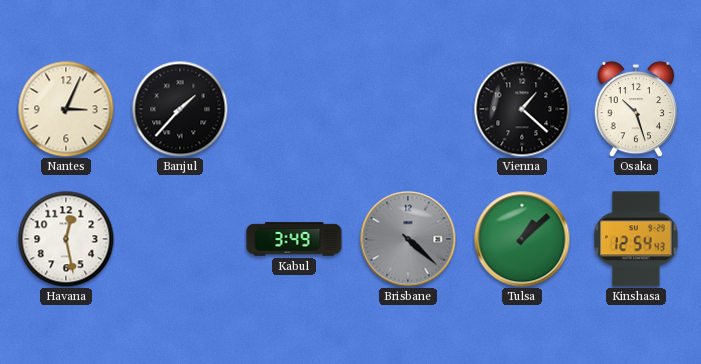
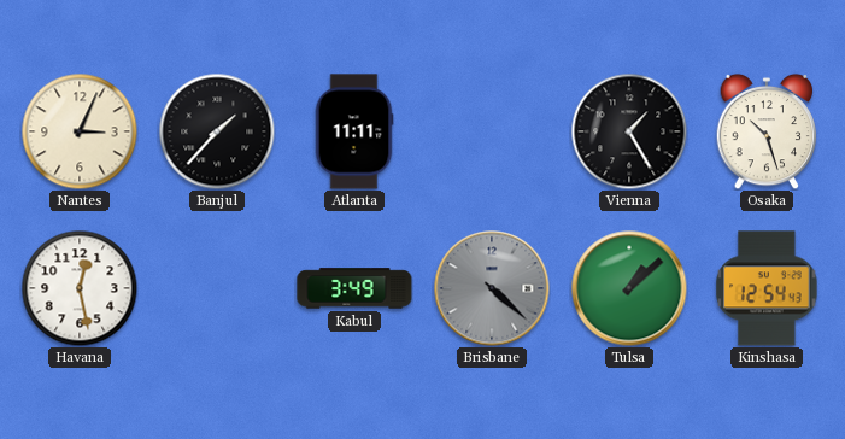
Atlanta: none -> 11:11
Vienna: 1:22 -> 1:25
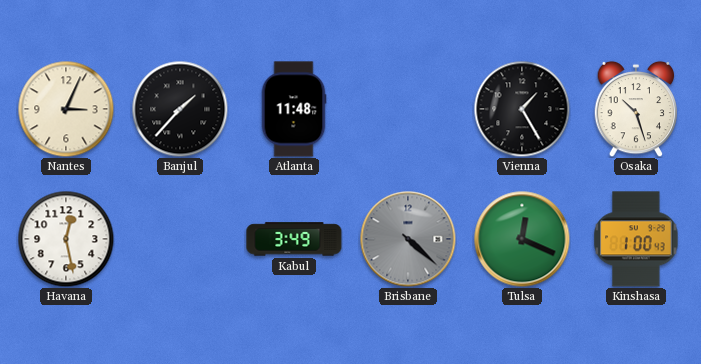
Atlanta: 11:11 -> 11:48
Tulsa: 1:08 -> 12:19
Kinshasa: 12:54 -> 1:00
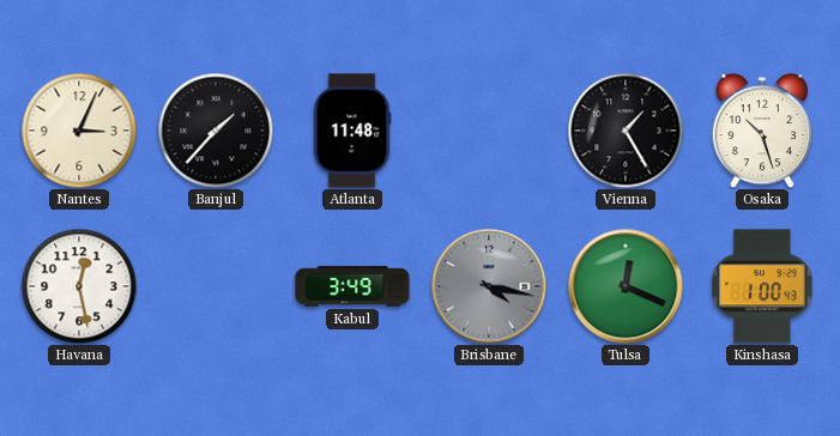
Brisbane: 4:22 -> 4:17
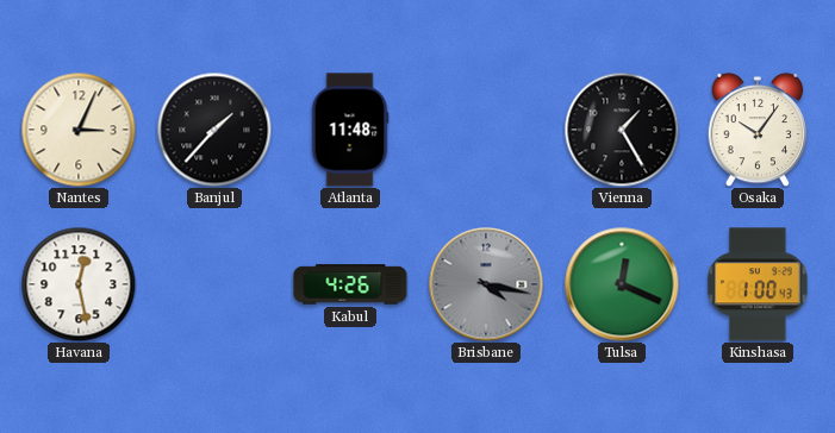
Osaka: 10:27 -> 10:06
Kabul: 3:49 -> 4:26
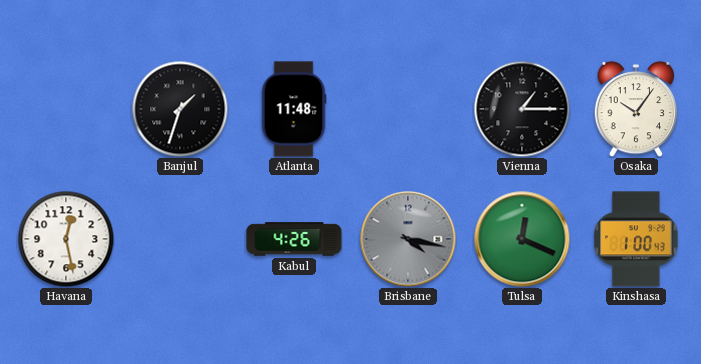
Nantes: 3:04 -> none
Banjul: 1:37 -> 1:33
Vienna: 1:25 -> 1:15
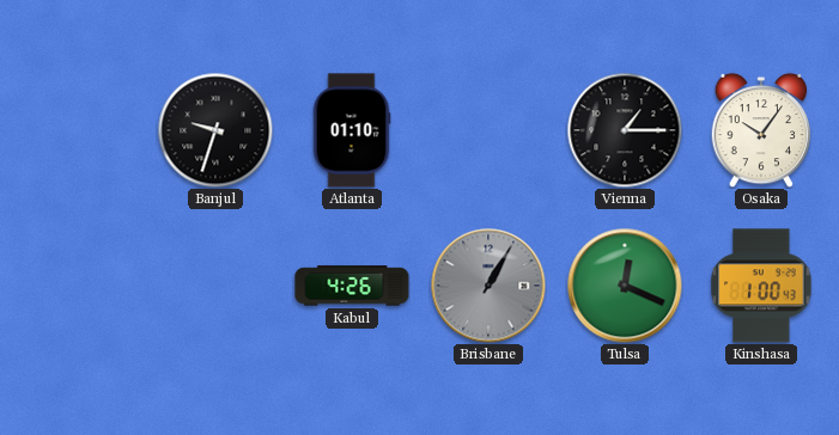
Banjul: 1:33 -> 9:33
Atlanta: 11:48 -> 01:10
Havana: 12:28 -> none
Brisbane: 4:17 -> 1:05
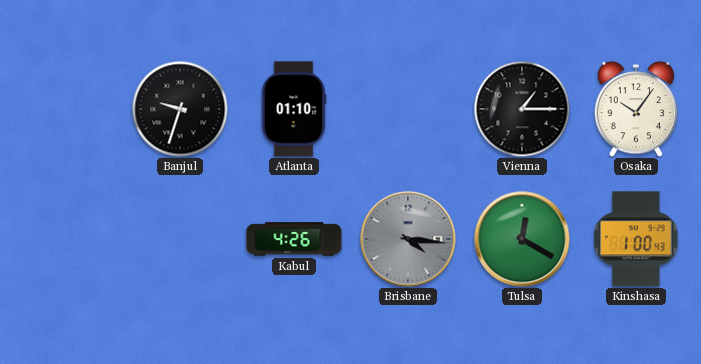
Brisbane: 1:05 -> 4:16
Tulsa: 12:19 -> 12:20
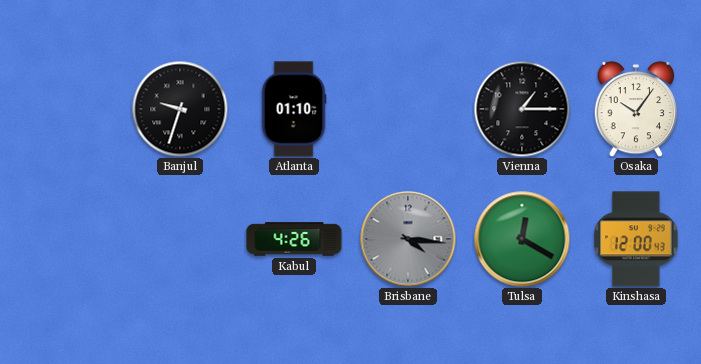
Kinshasa: 1:00 -> 12:00
